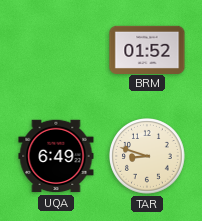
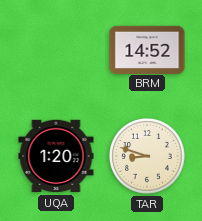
BRM: 01:52 -> 14:52
UQA: 6:49 -> 1:20
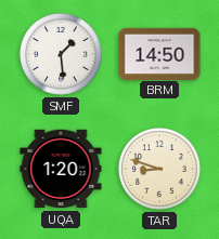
SMF: none -> 1:29
BRM: 14:52 -> 14:50
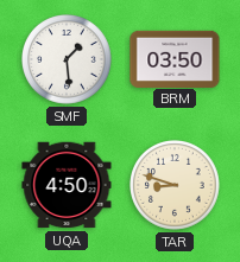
BRM: 14:50 -> 03:50
UQA: 1:20 -> 4:50
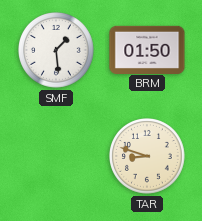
BRM: 03:50 -> 01:50
UQA: 4:50 -> none
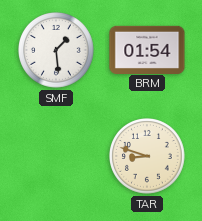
BRM: 01:50 -> 01:54
